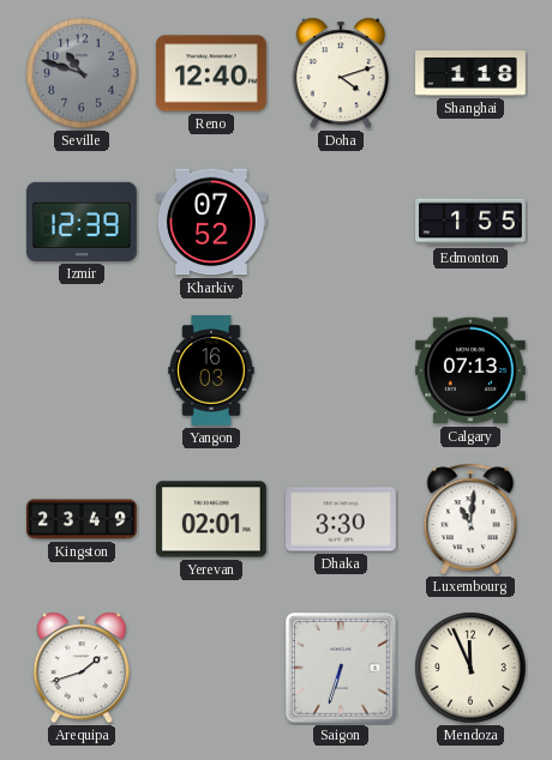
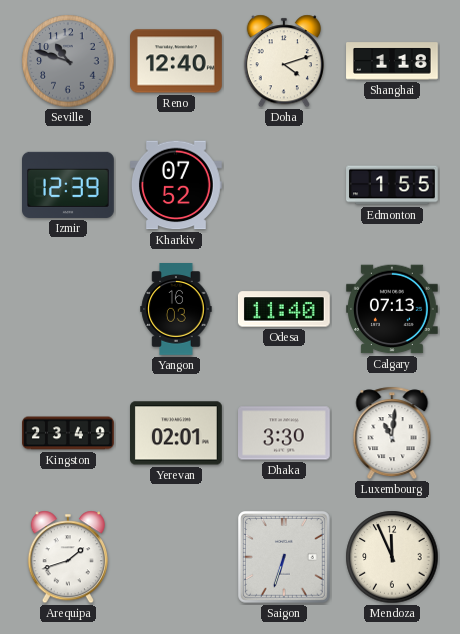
Odesa: none -> 11:40
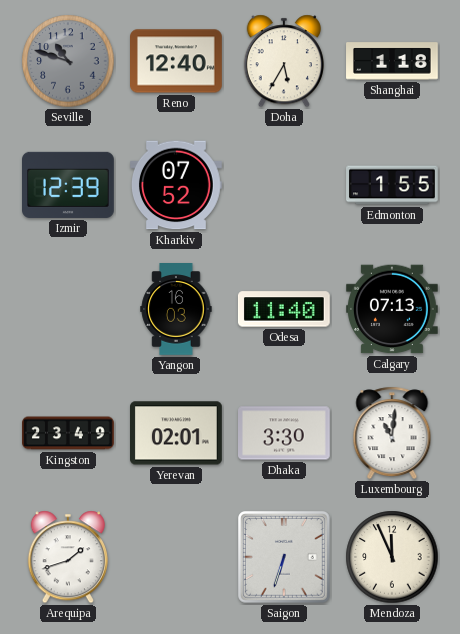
Doha: 4:12 -> 5:35
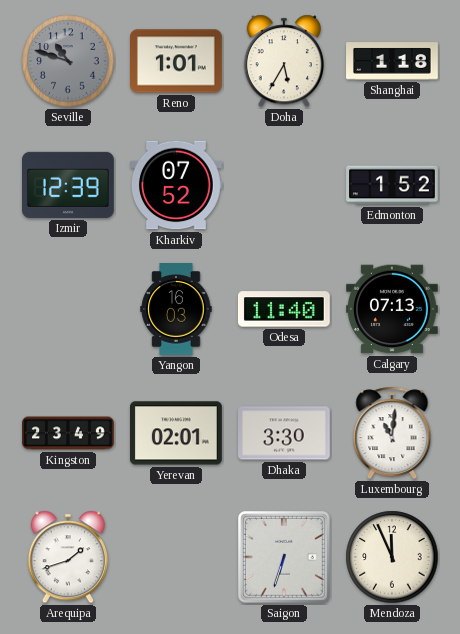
Reno: 12:40 -> 1:01
Edmonton: 1:55 -> 1:52
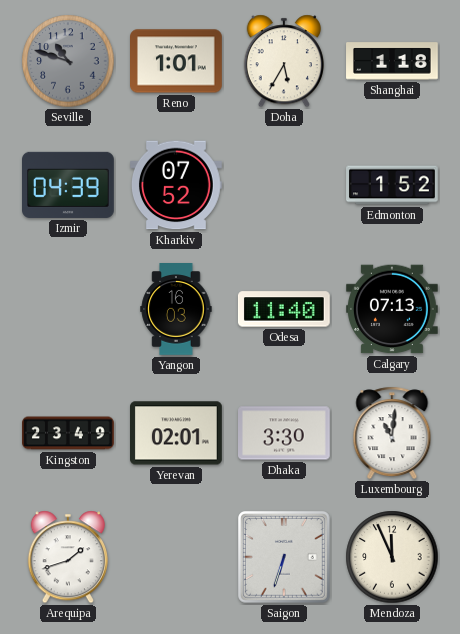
Izmir: 12:39 -> 04:39
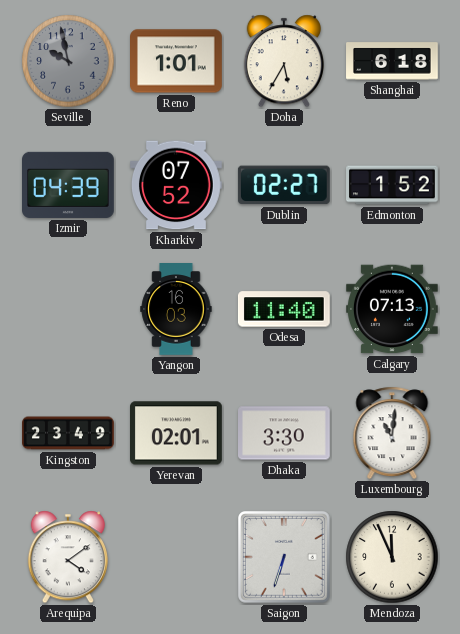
Seville: 10:48 -> 9:58
Shanghai: 1:18 -> 6:18
Dublin: none -> 02:27
Arequipa: 1:42 -> 4:09
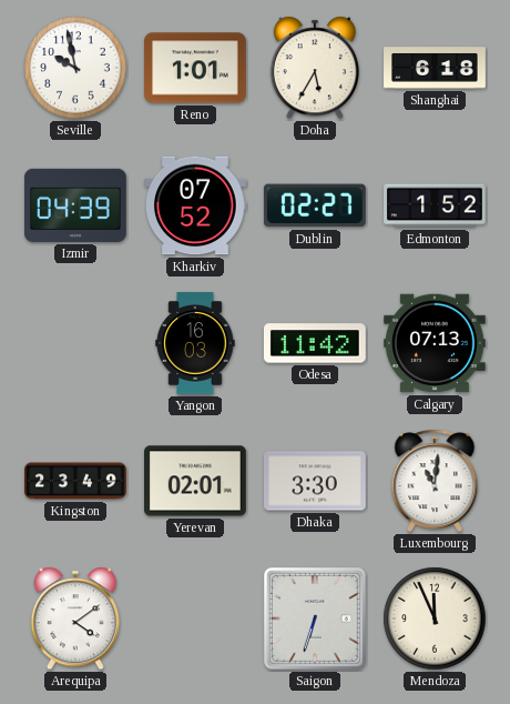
Seville dial: grey -> white
Odesa: 11:40 -> 11:42
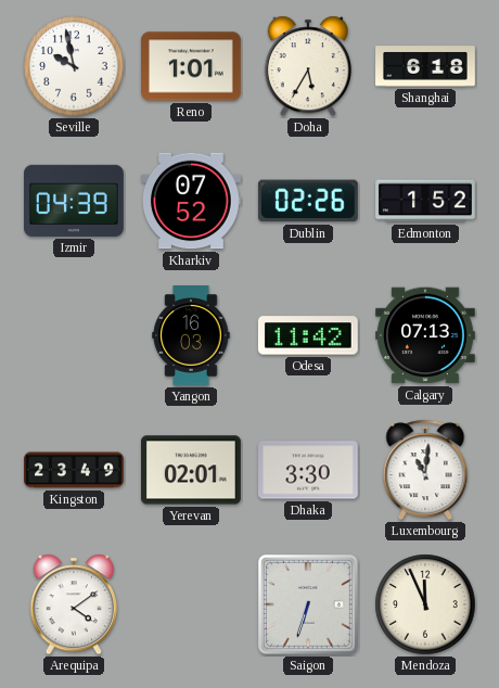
Dublin: 02:27 -> 02:26
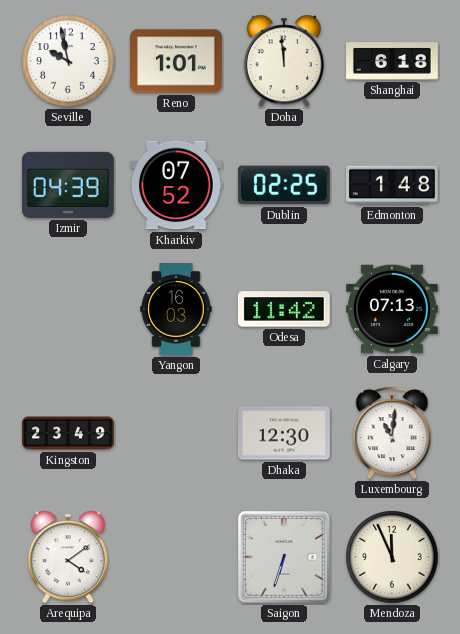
Doha: 5:35 -> 11:59
Dublin: 02:26 -> 02:25
Edmonton: 1:52 -> 1:48
Yerevan: 02:01 -> none
Dhaka: 3:30 -> 12:30
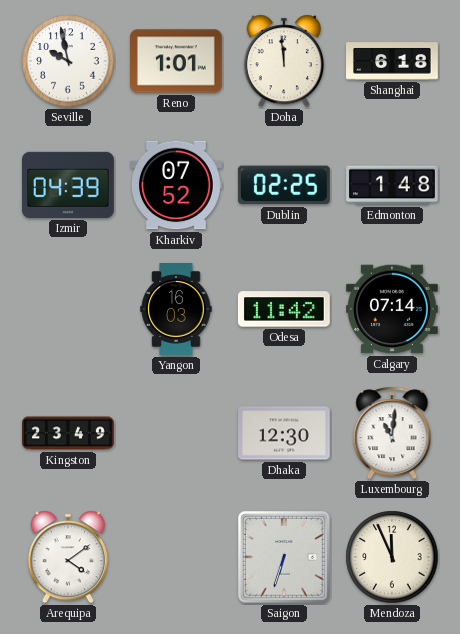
Calgary: 07:13 -> 07:14
